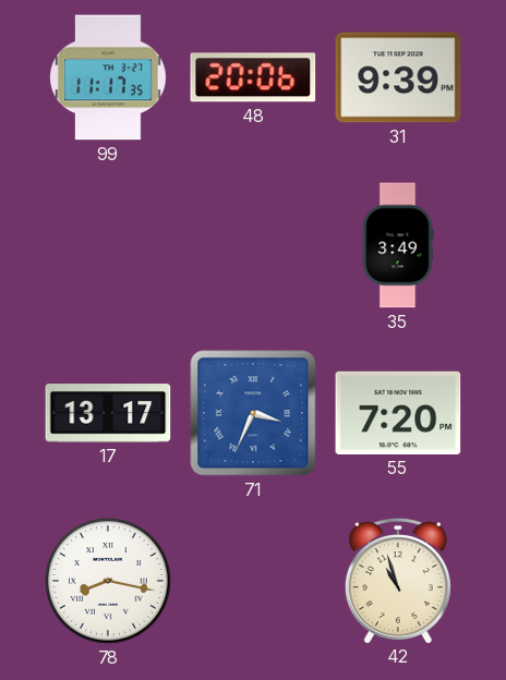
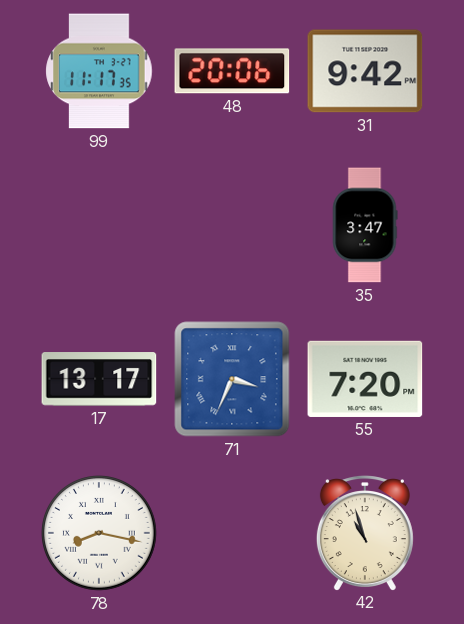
31: 9:39 -> 9:42
35: 3:49 -> 3:47
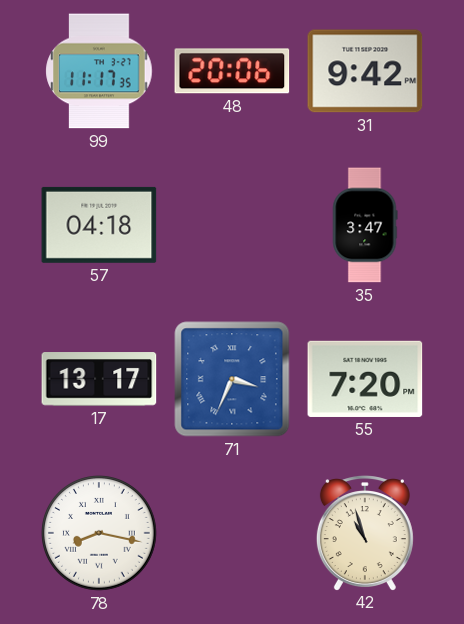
57: none -> 04:18
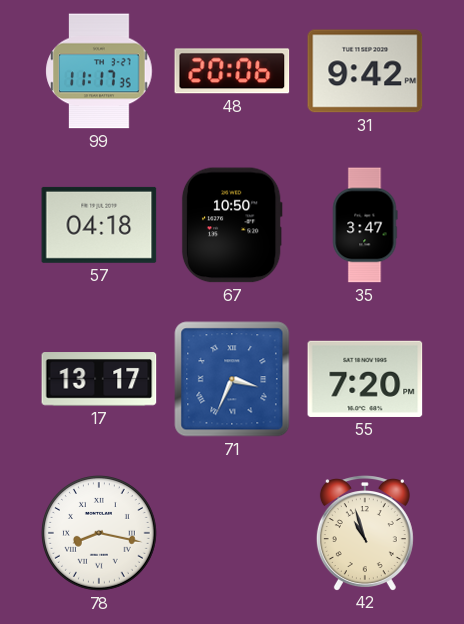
67: none -> 10:50
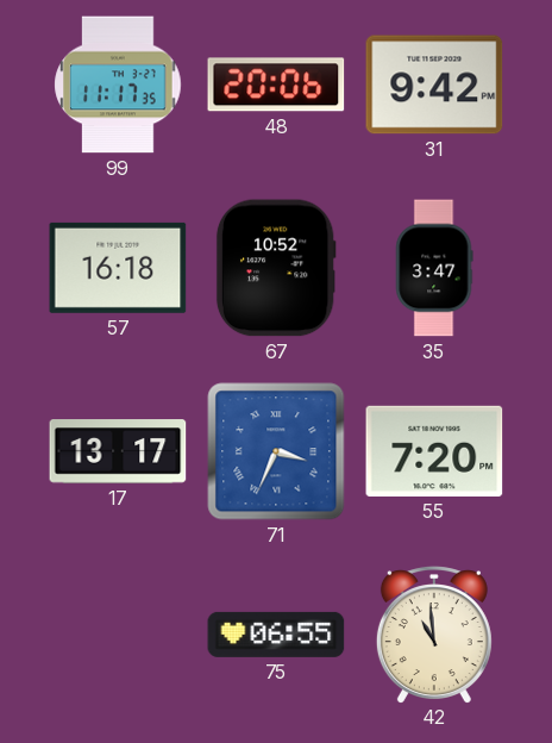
57: 04:18 -> 16:18
67: 10:50 -> 10:52
78: 8:17 -> none
75: none -> 06:55
42: 10:57 -> 10:59
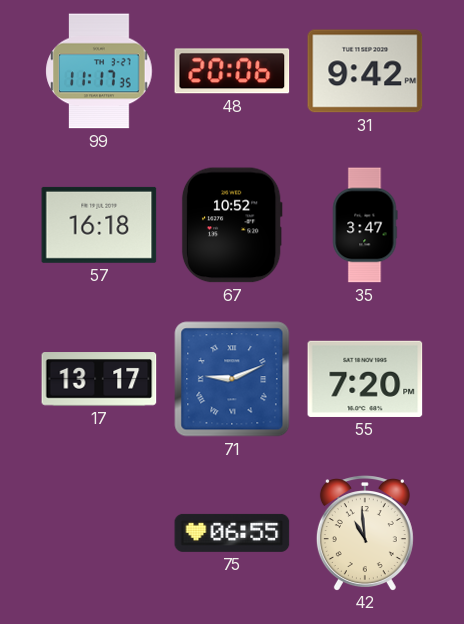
71: 3:34 -> 9:11
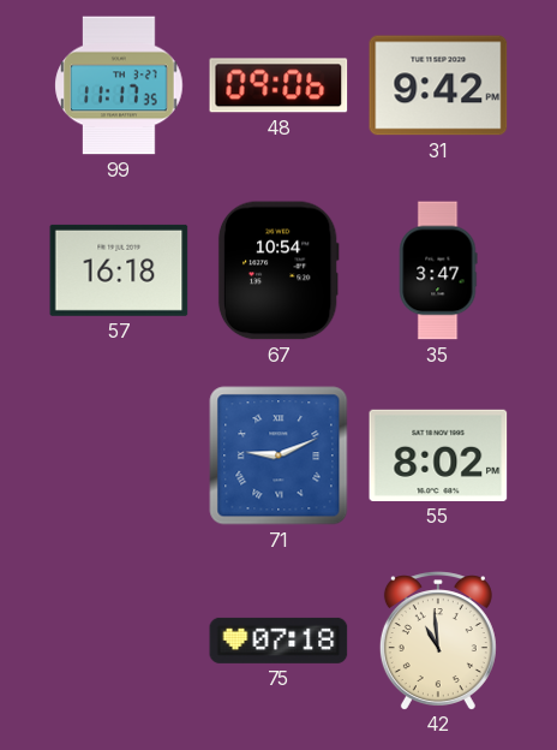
48: 20:06 -> 09:06
67: 10:52 -> 10:54
17: 13:17 -> none
55: 7:20 -> 8:02
75: 06:55 -> 07:18
